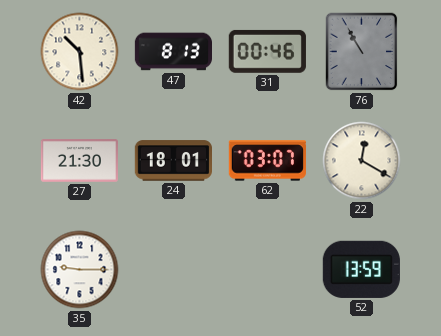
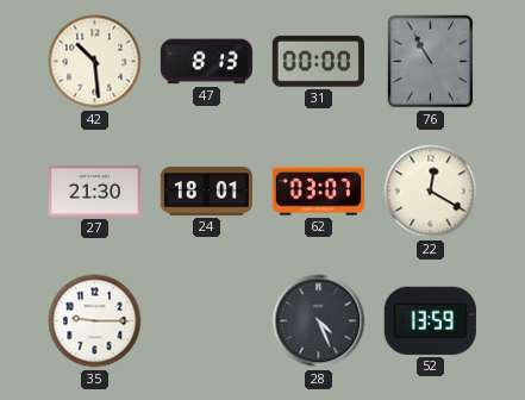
31: 00:46 -> 00:00
28: none -> 4:26
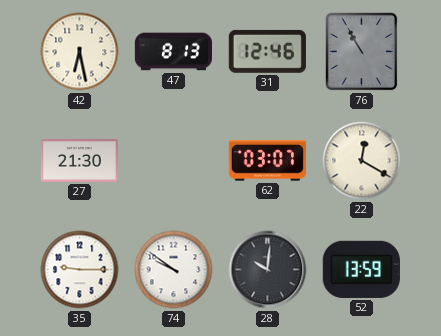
42: 10:29 -> 6:28
31: 00:00 -> 12:46
24: 18:01 -> none
74: none -> 9:51
28: 4:26 -> 10:01
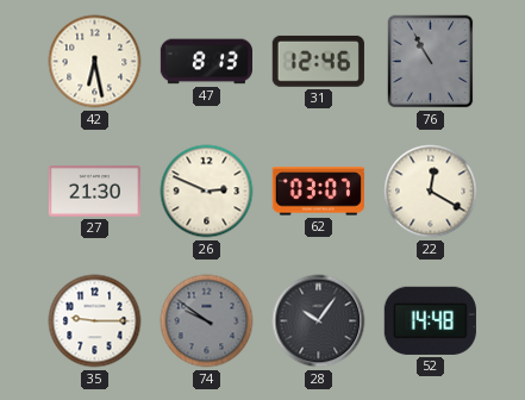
26: none -> 2:49
74 dial: white -> grey
28: 10:01 -> 10:06
52: 13:59 -> 14:48
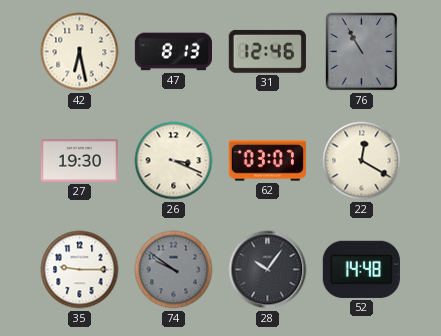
27: 21:30 -> 19:30
26: 2:49 -> 3:19
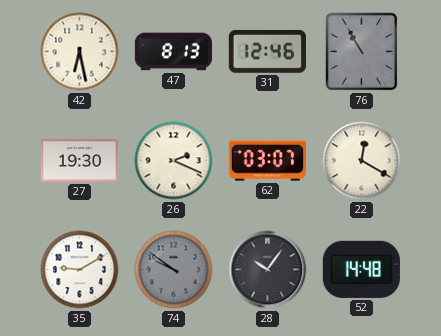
26: 3:19 -> 2:19
35: 9:15 -> 9:10
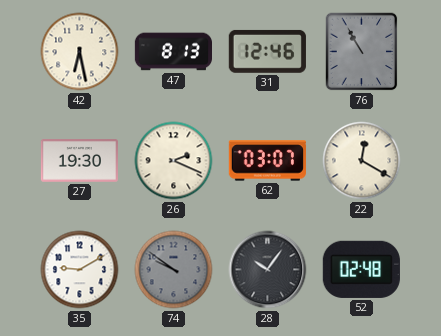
52: 14:48 -> 02:48
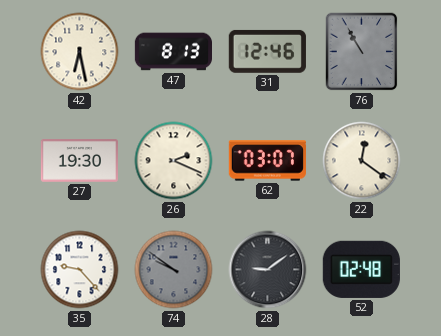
22: 12:20 -> 12:21
35: 9:10 -> 9:23
28: 10:06 -> 9:09
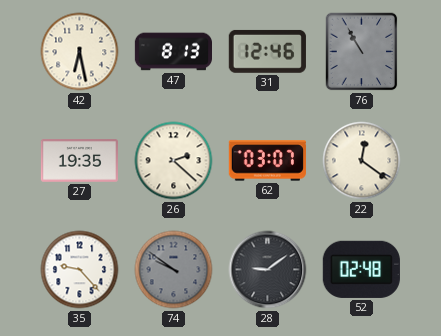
27: 19:30 -> 19:35
26: 2:19 -> 2:22
